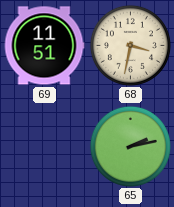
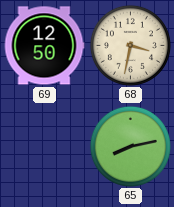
69: 11:51 -> 12:50
65: 2:13 -> 8:13
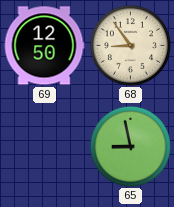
68: 3:32 -> 8:54
65: 8:13 -> 8:58
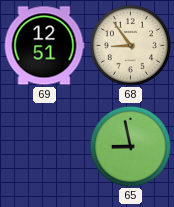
69: 12:50 -> 12:51
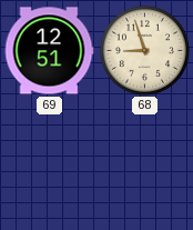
68: 8:54 -> 8:57
65: 8:58 -> none
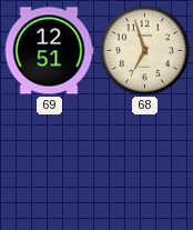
68: 8:57 -> 6:57
